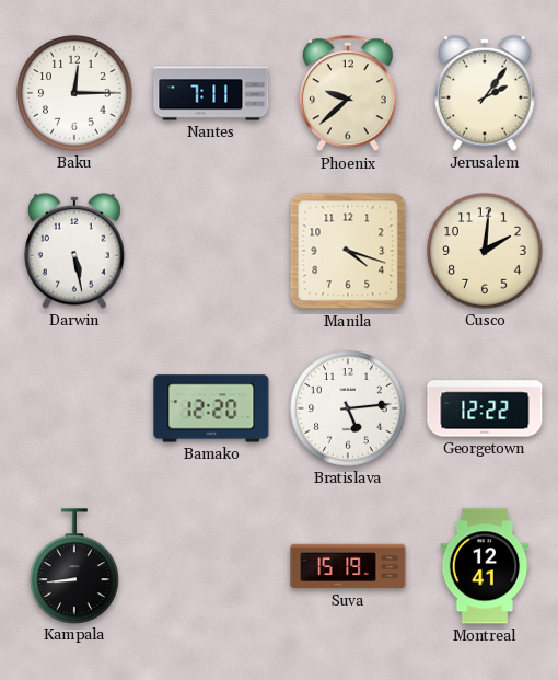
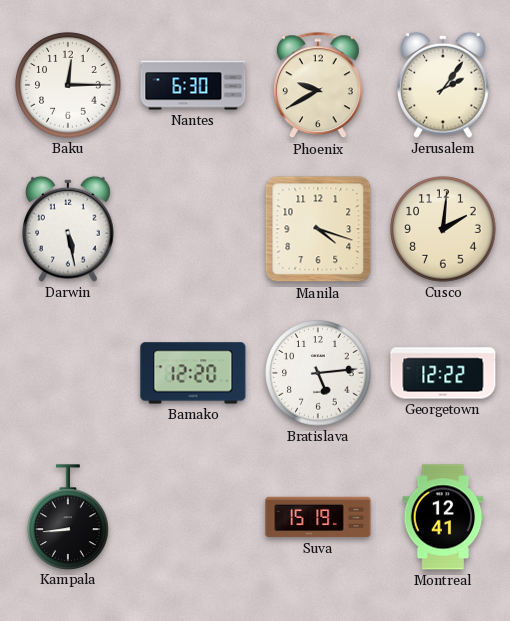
Nantes: 7:11 -> 6:30
Phoenix: 9:38 -> 9:40
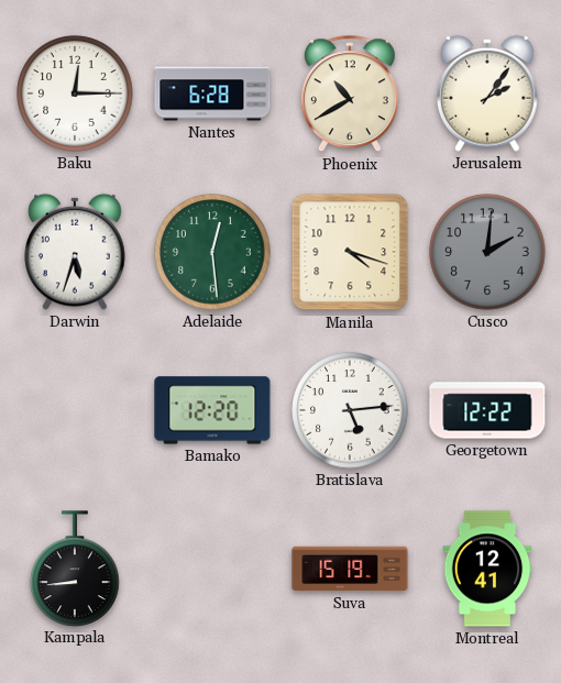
Nantes: 6:30 -> 6:28
Phoenix: 9:40 -> 10:40
Darwin: 5:28 -> 5:33
Adelaide: none -> 12:29
Cusco dial: cream -> grey
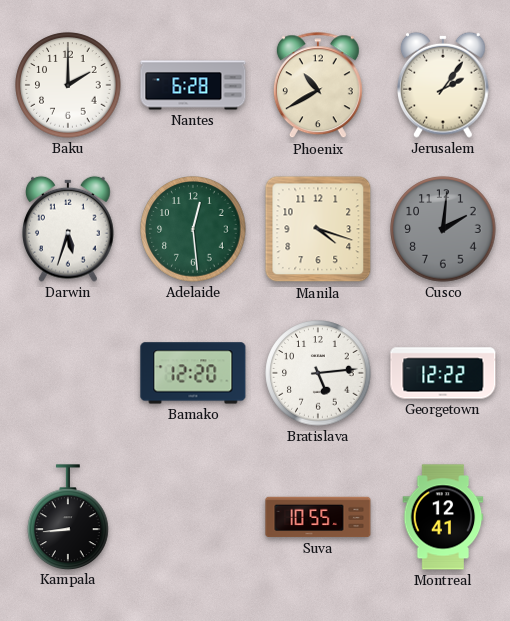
Baku: 12:15 -> 2:00
Suva: 15:19 -> 10:55
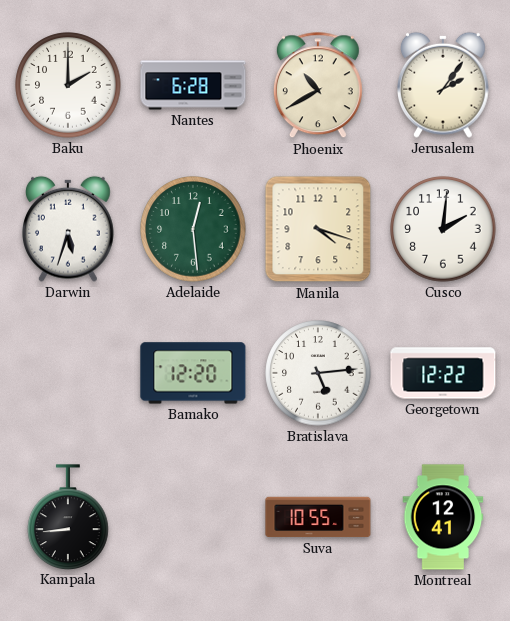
Cusco dial: grey -> white
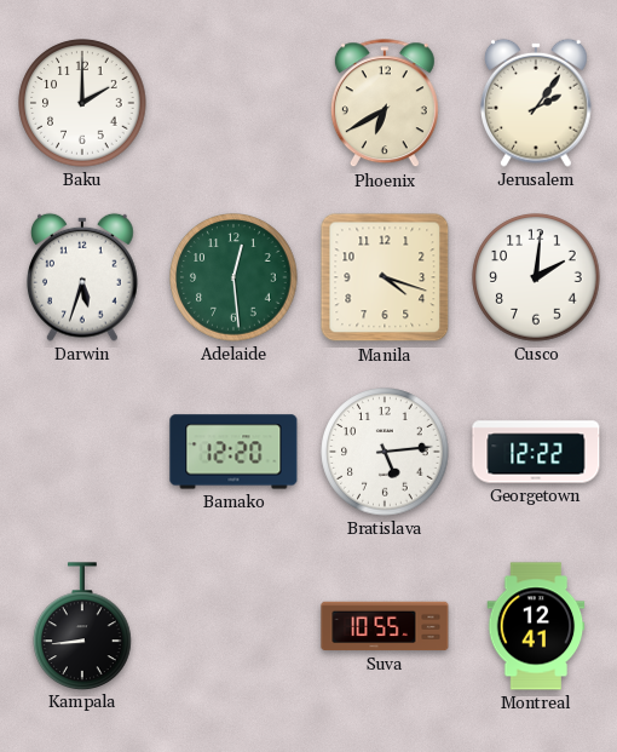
Nantes: 6:28 -> none
Phoenix: 10:40 -> 6:40
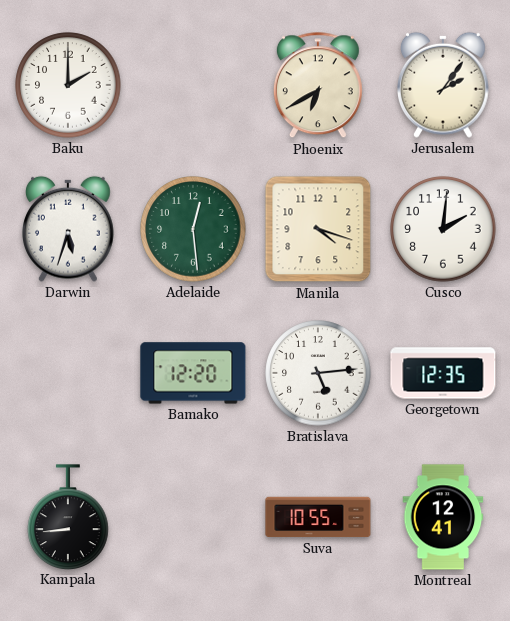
Georgetown: 12:22 -> 12:35
